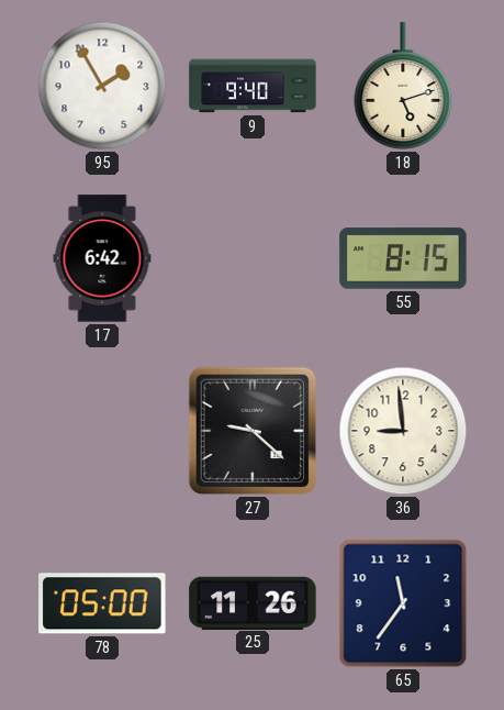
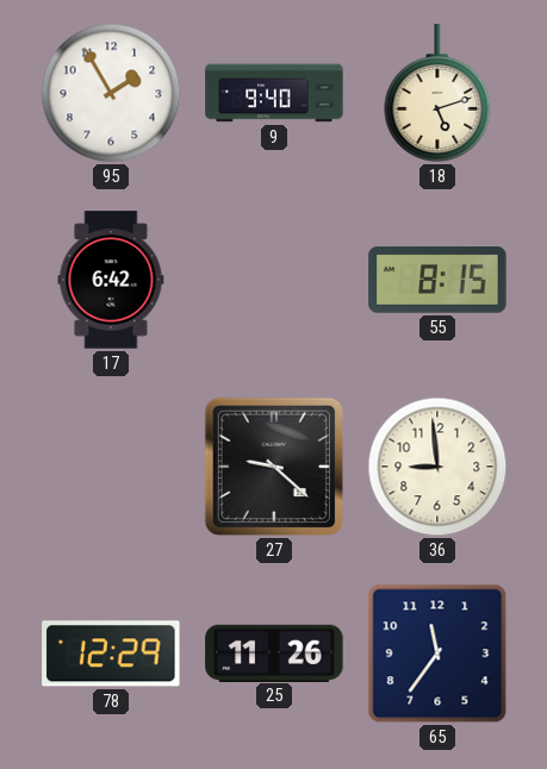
78: 05:00 -> 12:29
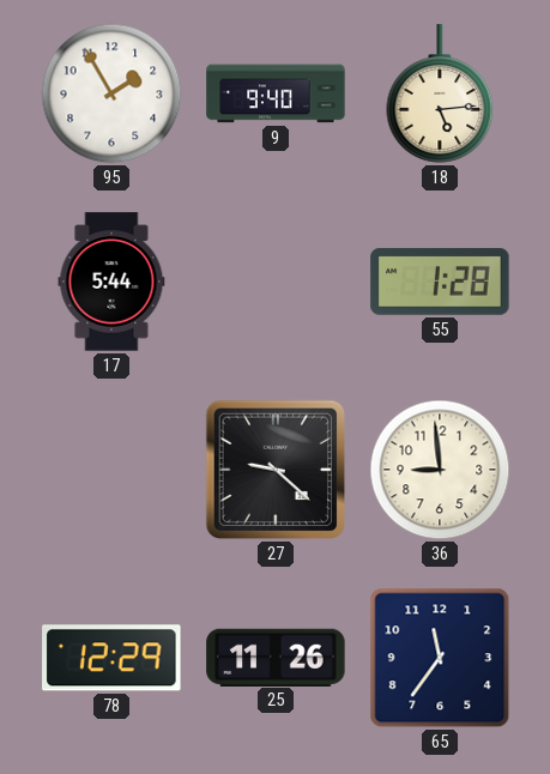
18: 5:12 -> 5:14
17: 6:42 -> 5:44
55: 8:15 -> 1:28
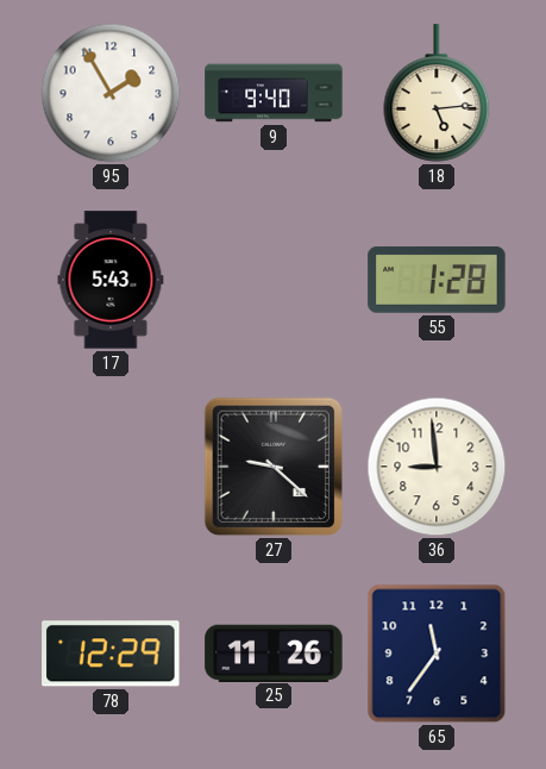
17: 5:44 -> 5:43
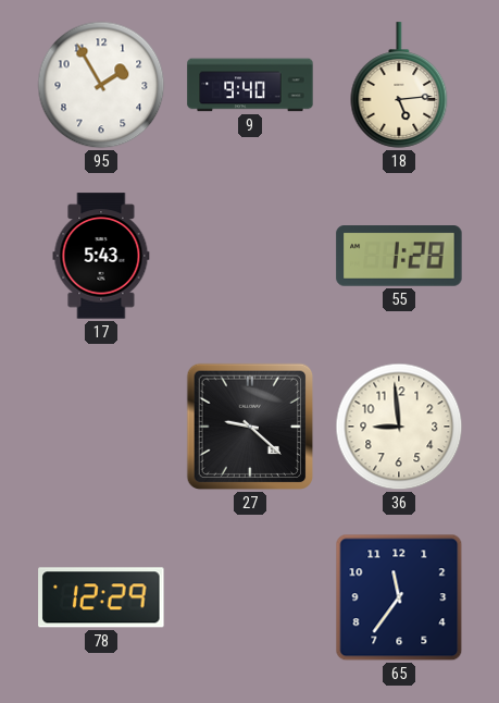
25: 11:26 -> none
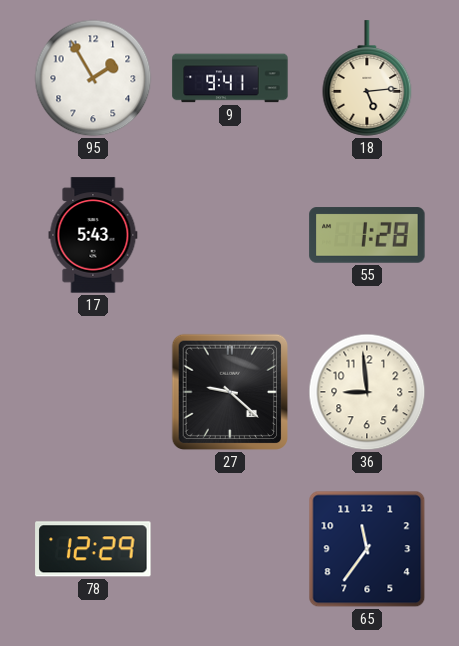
9: 9:40 -> 9:41
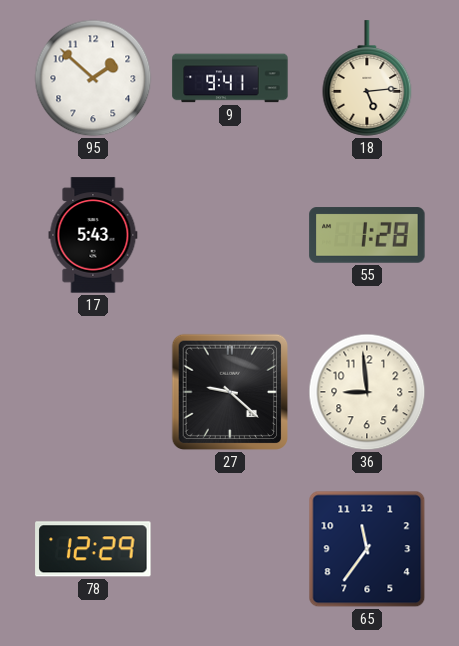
95: 1:55 -> 1:52
